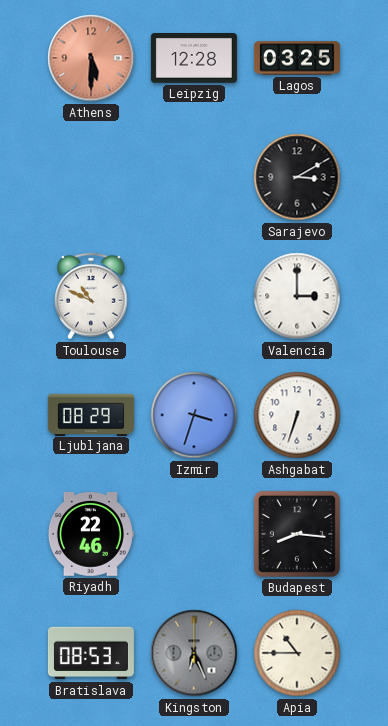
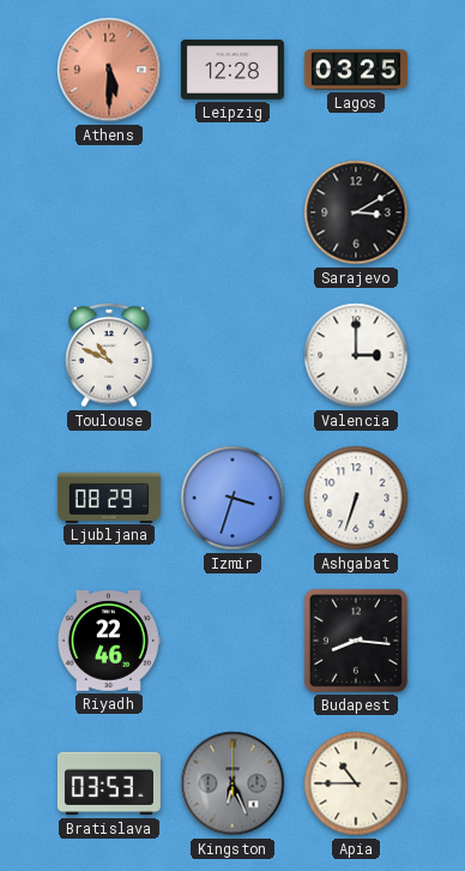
Bratislava: 08:53 -> 03:53
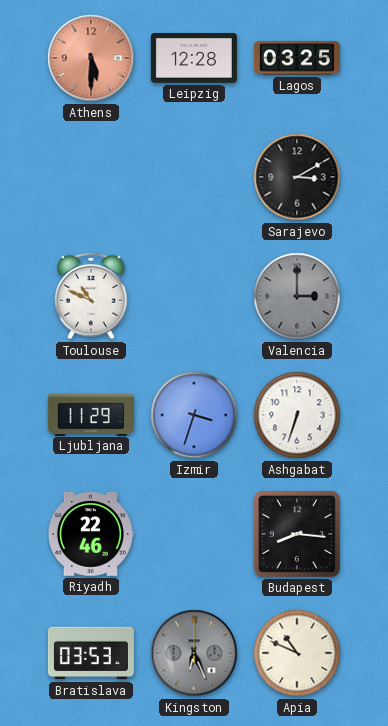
Valencia dial: white -> grey
Ljubljana: 08:29 -> 11:29
Apia: 10:45 -> 10:49
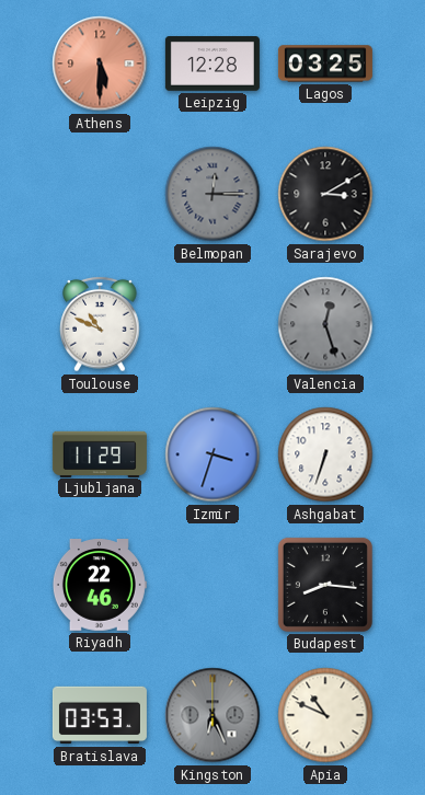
Belmopan: none -> 12:15
Valencia: 3:00 -> 12:27
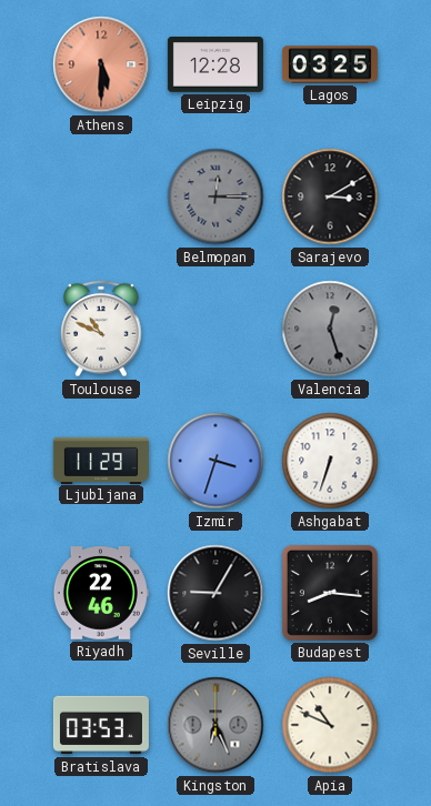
Seville: none -> 9:05
